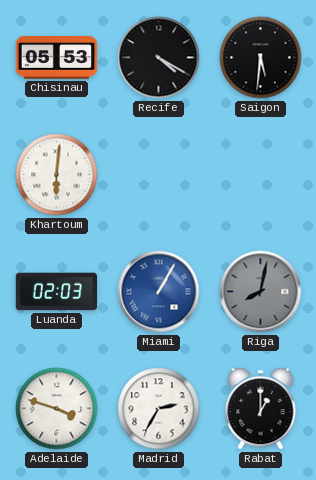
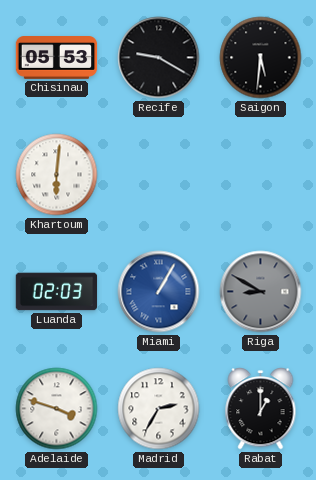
Recife: 4:20 -> 9:20
Riga: 8:02 -> 8:50
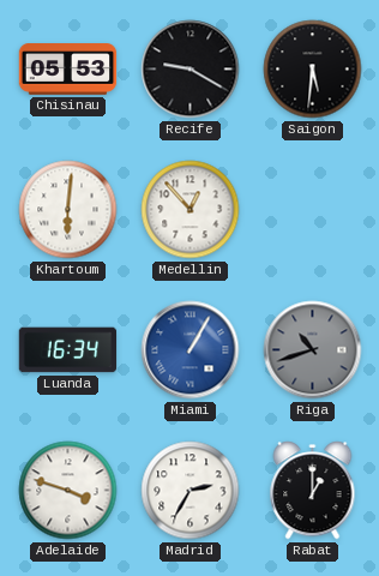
Medellin: none -> 12:53
Luanda: 02:03 -> 16:34
Riga: 8:50 -> 10:42
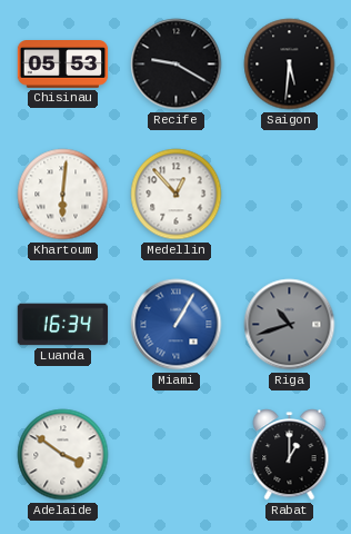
Adelaide: 3:48 -> 3:51
Madrid: 2:35 -> none
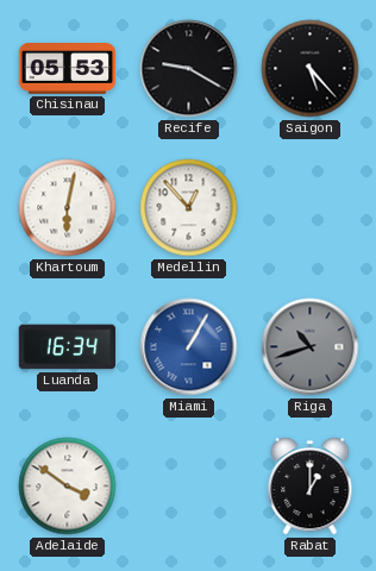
Saigon: 5:31 -> 5:23
Khartoum: 6:01 -> 6:02
